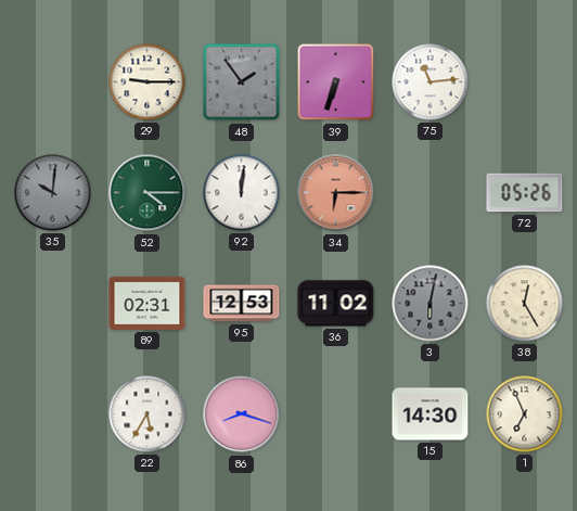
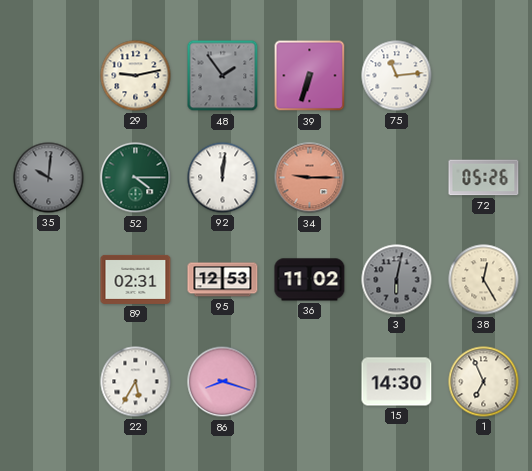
29: 9:15 -> 9:13
34: 6:15 -> 9:15
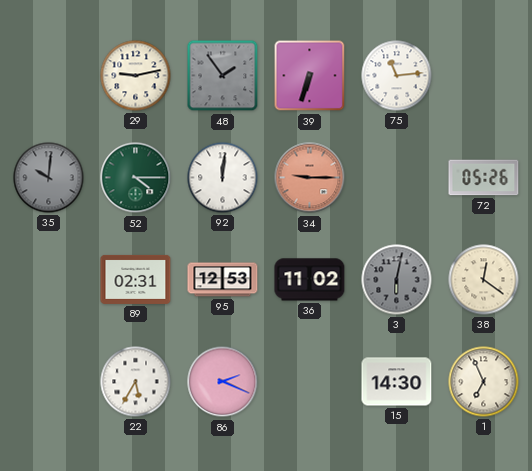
38: 12:25 -> 12:21
86: 8:18 -> 2:19
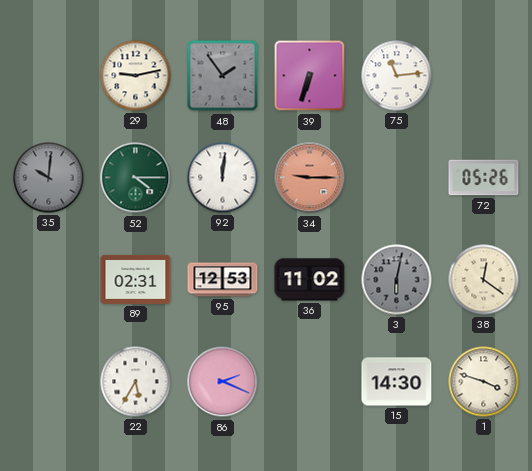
1: 6:56 -> 3:48
